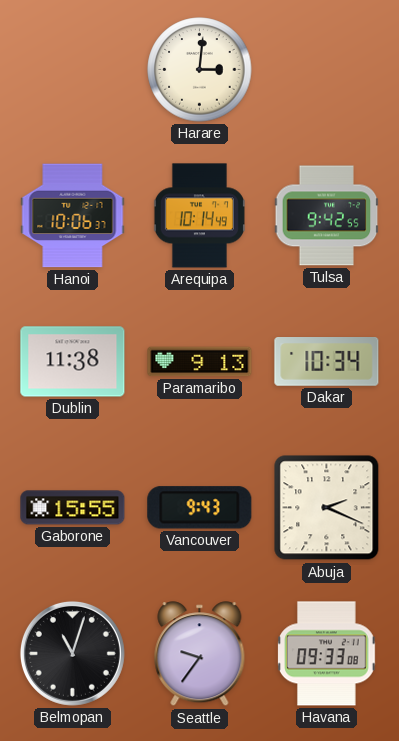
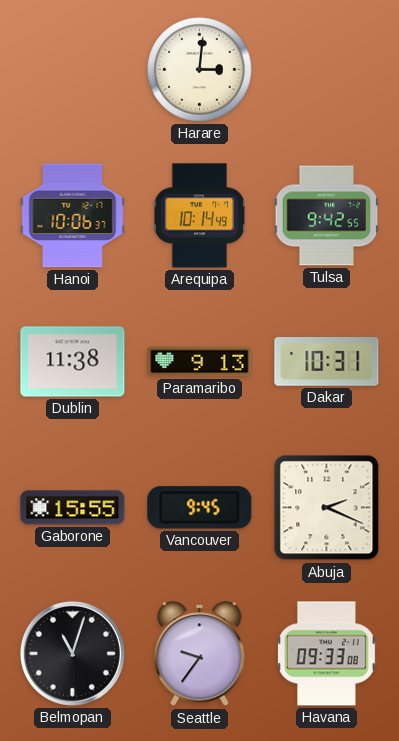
Dakar: 10:34 -> 10:31
Vancouver: 9:43 -> 9:45
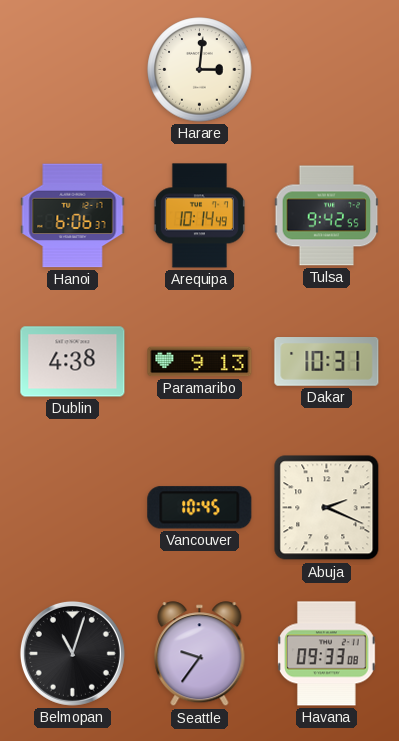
Hanoi: 10:06 -> 6:06
Dublin: 11:38 -> 4:38
Gaborone: 15:55 -> none
Vancouver: 9:45 -> 10:45
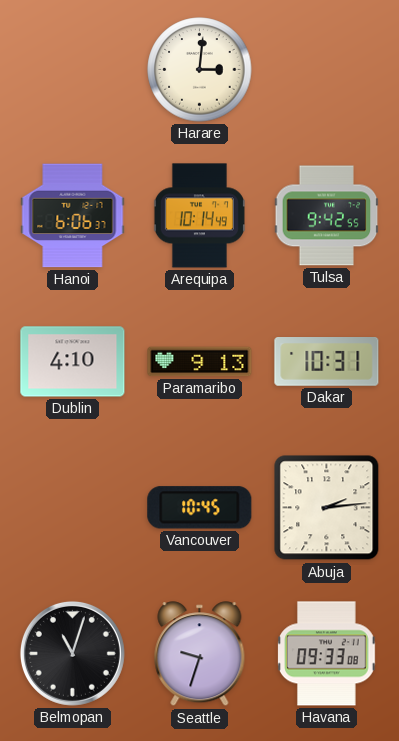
Dublin: 4:38 -> 4:10
Abuja: 2:19 -> 2:14
Seattle: 9:36 -> 9:33
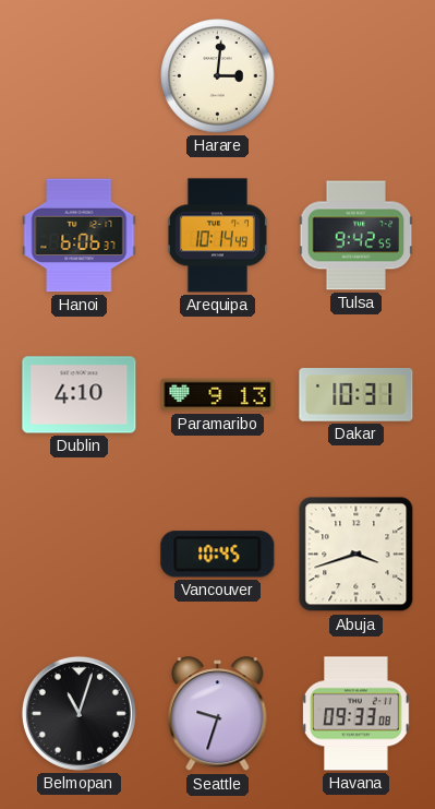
Abuja: 2:14 -> 3:42
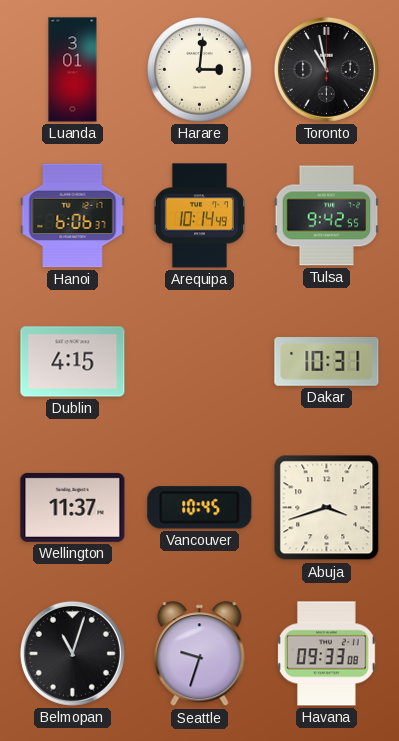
Luanda: none -> 3:01
Toronto: none -> 10:58
Dublin: 4:10 -> 4:15
Paramaribo: 9:13 -> none
Wellington: none -> 11:37
